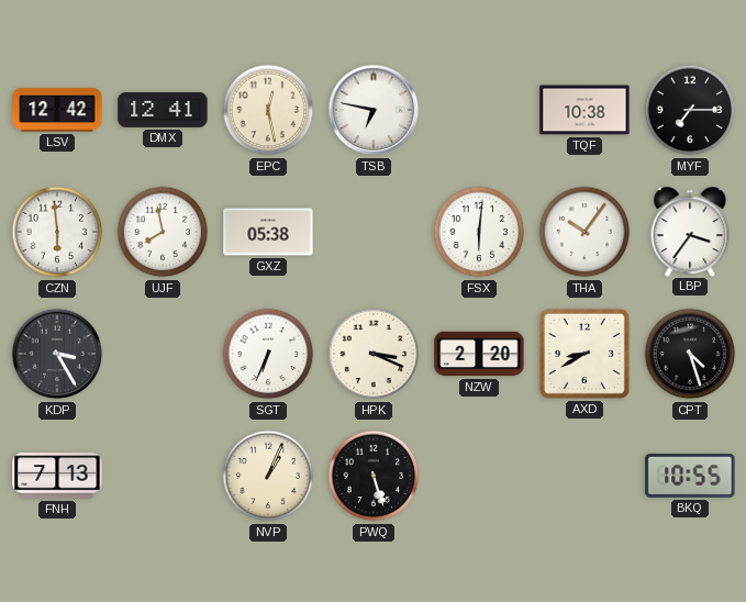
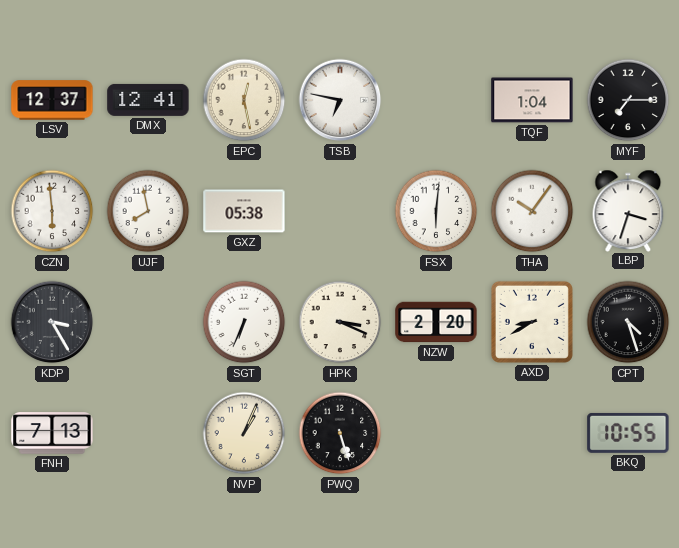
LSV: 12:42 -> 12:37
TQF: 10:38 -> 1:04
LBP: 3:36 -> 3:33
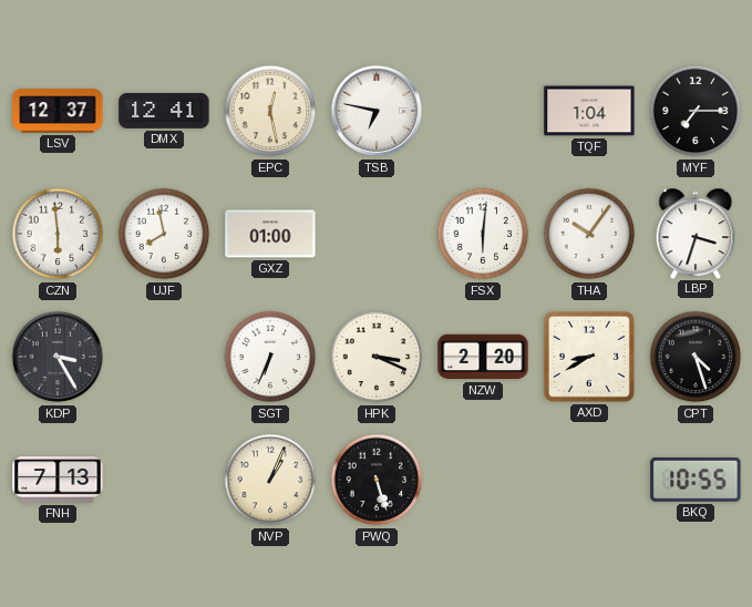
GXZ: 05:38 -> 01:00
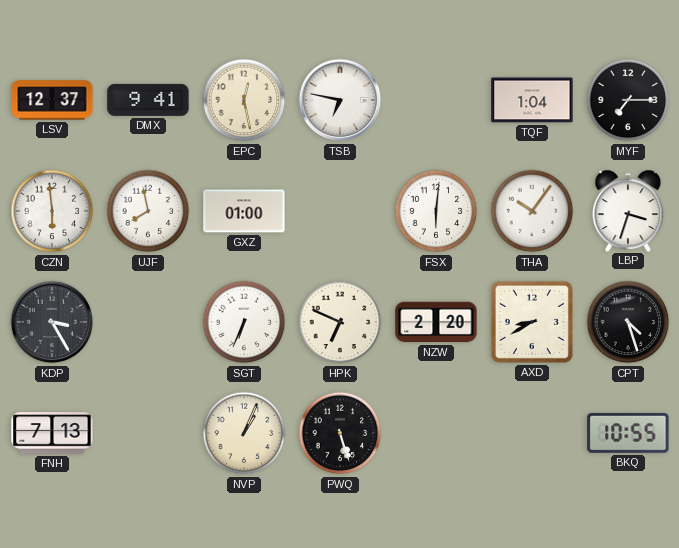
DMX: 12:41 -> 9:41
HPK: 3:19 -> 6:49
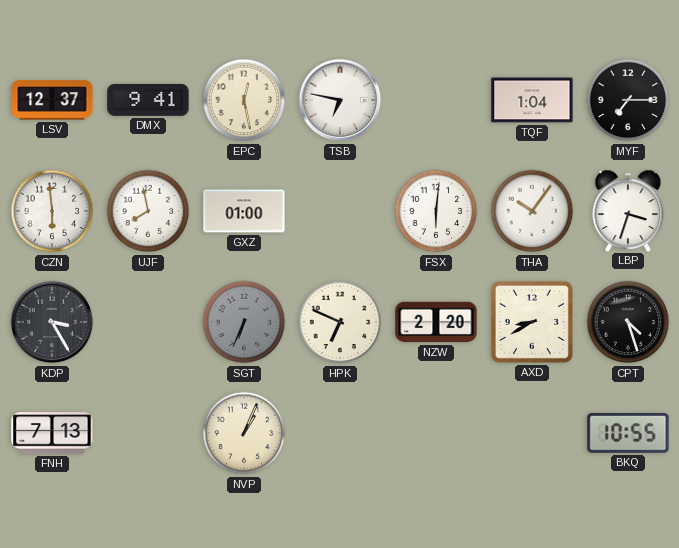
SGT dial: white -> grey
PWQ: 5:27 -> none
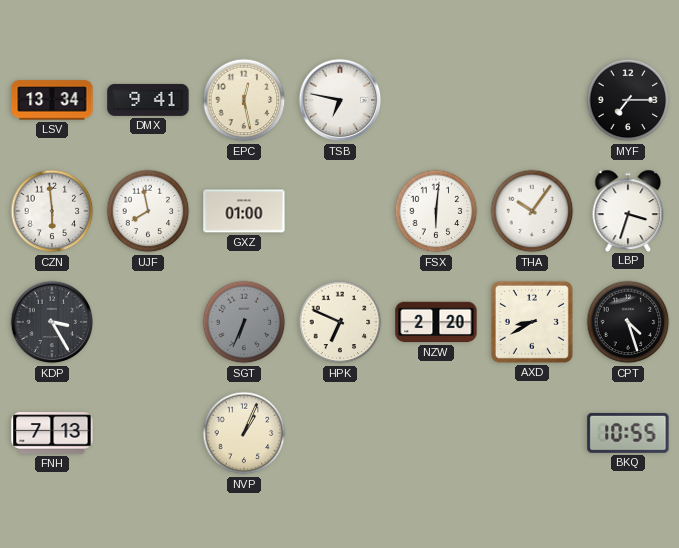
LSV: 12:37 -> 13:34
TQF: 1:04 -> none
